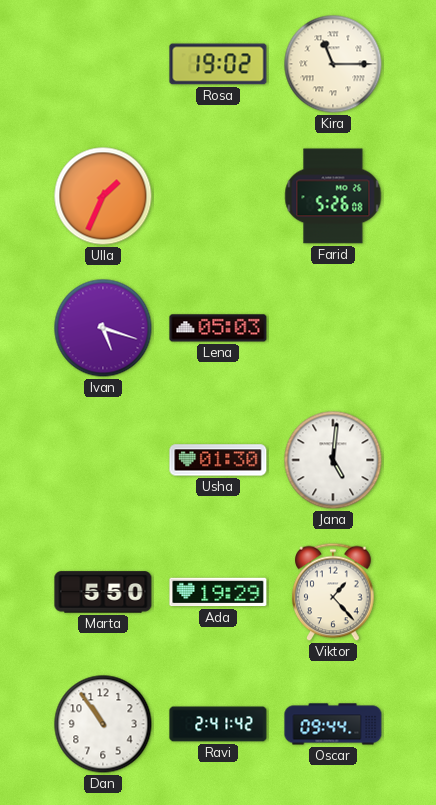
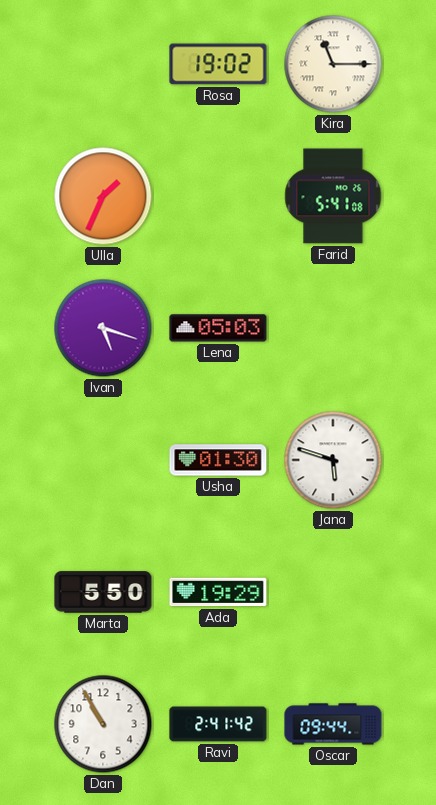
Farid: 5:26 -> 5:41
Jana: 5:01 -> 5:48
Viktor: 1:23 -> none
Dan: 10:54 -> 10:55
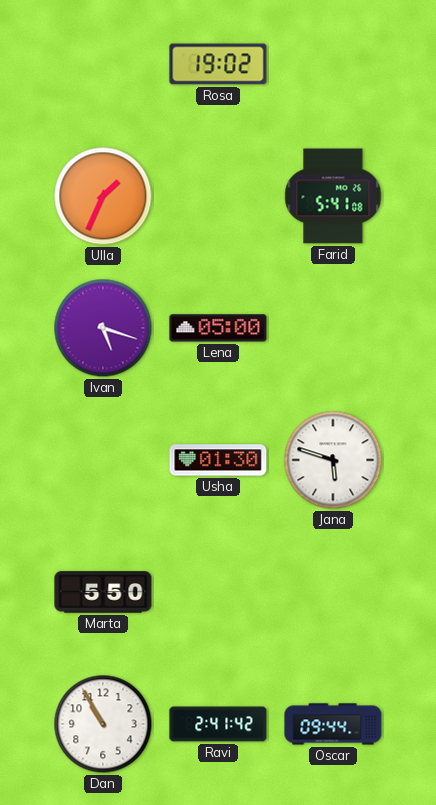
Kira: 11:15 -> none
Lena: 05:03 -> 05:00
Ada: 19:29 -> none
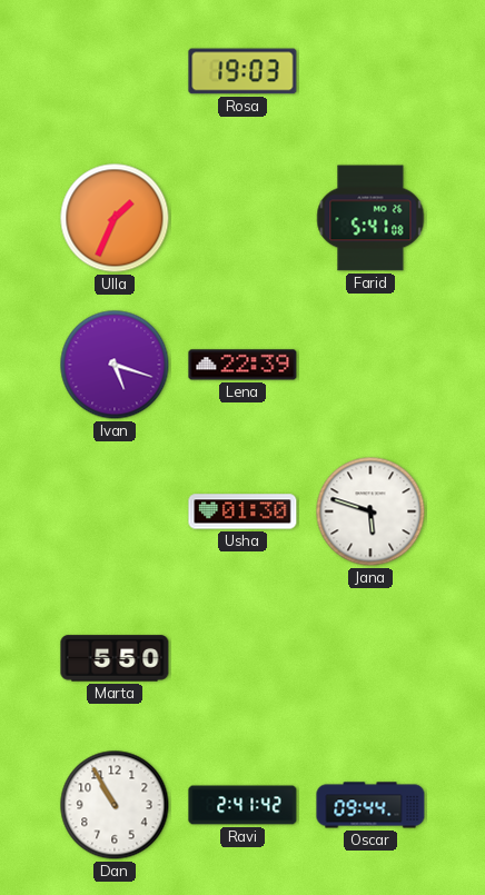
Rosa: 19:02 -> 19:03
Lena: 05:00 -> 22:39
